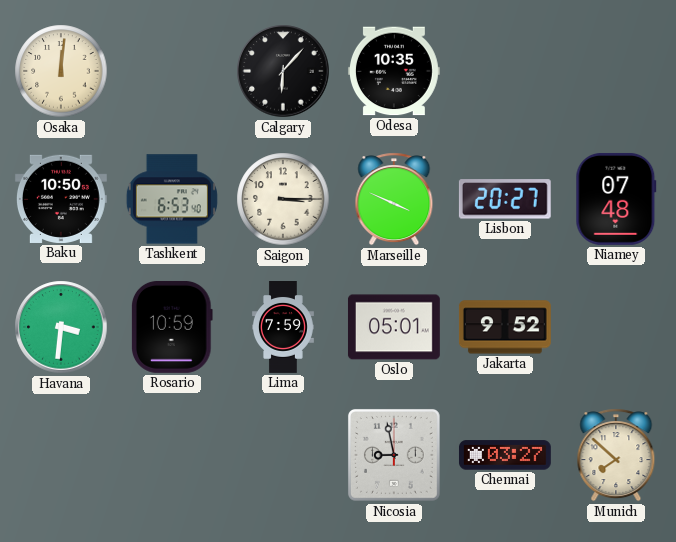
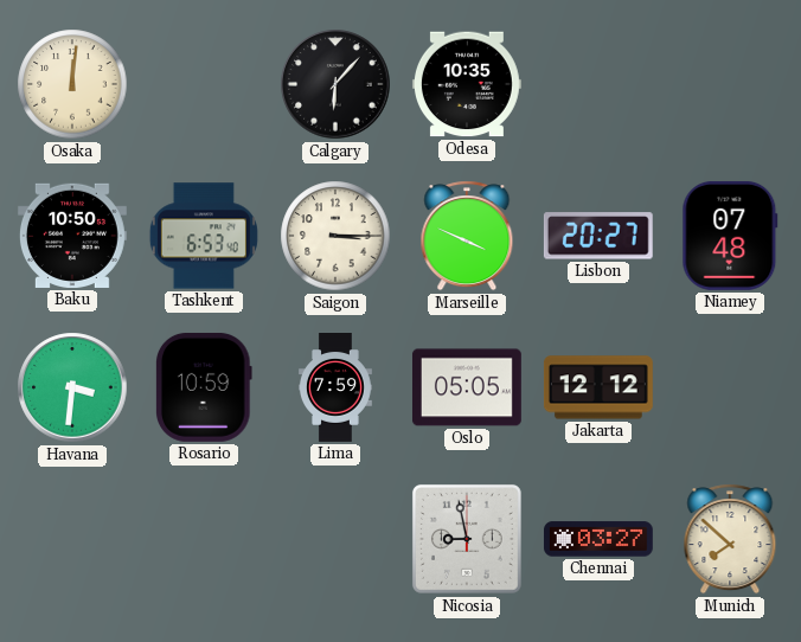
Oslo: 05:01 -> 05:05
Jakarta: 9:52 -> 12:12
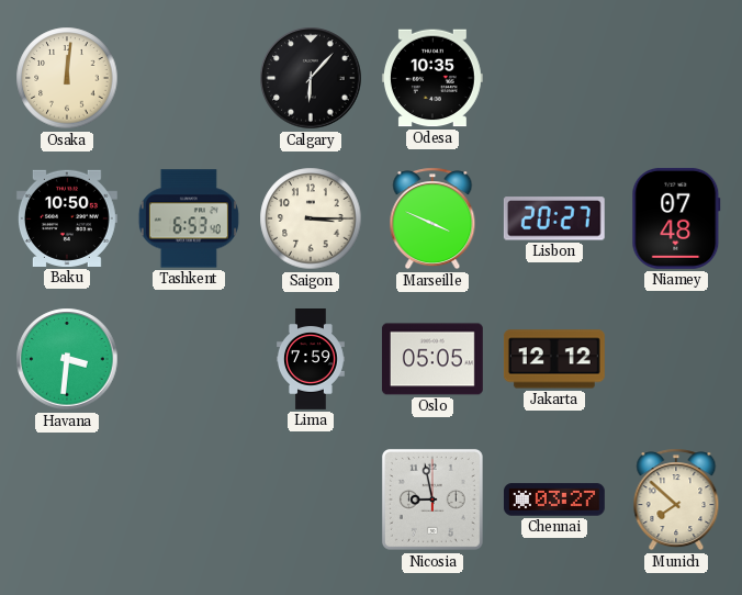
Rosario: 10:59 -> none
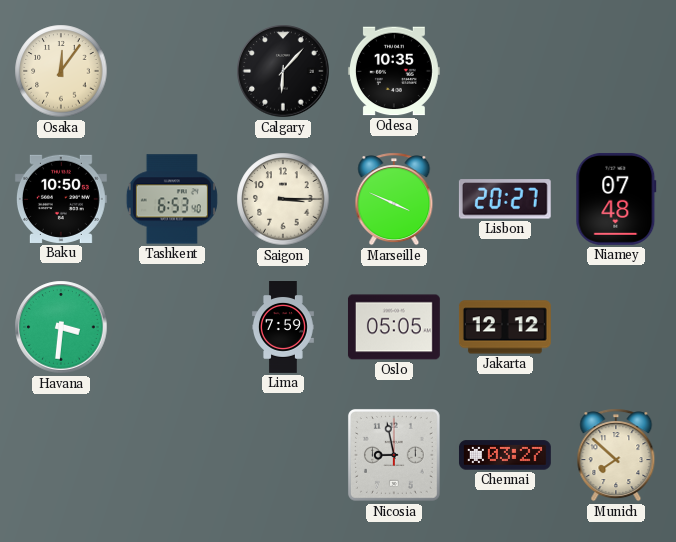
Osaka: 12:01 -> 12:06
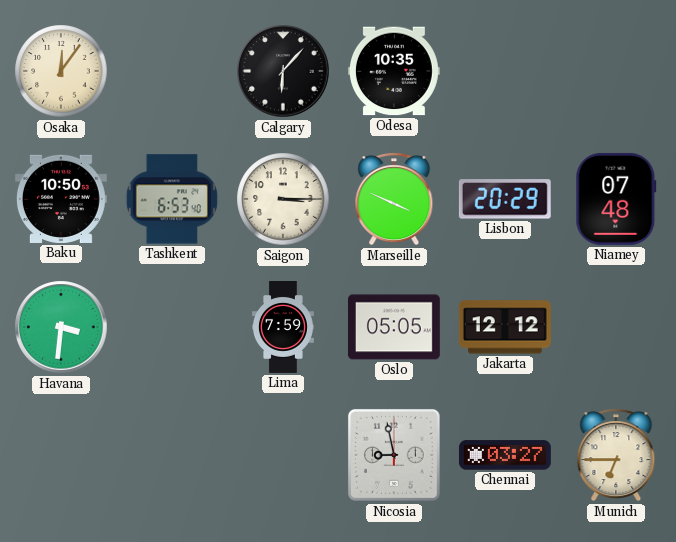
Lisbon: 20:27 -> 20:29
Munich: 7:52 -> 6:45
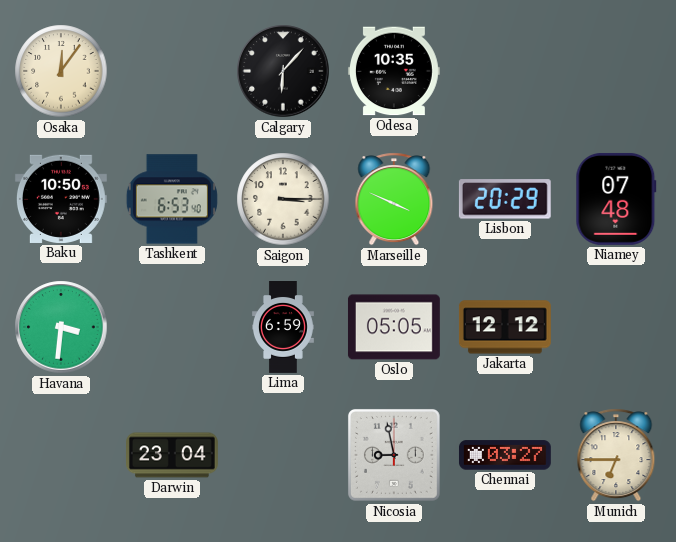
Lima: 7:59 -> 6:59
Darwin: none -> 23:04
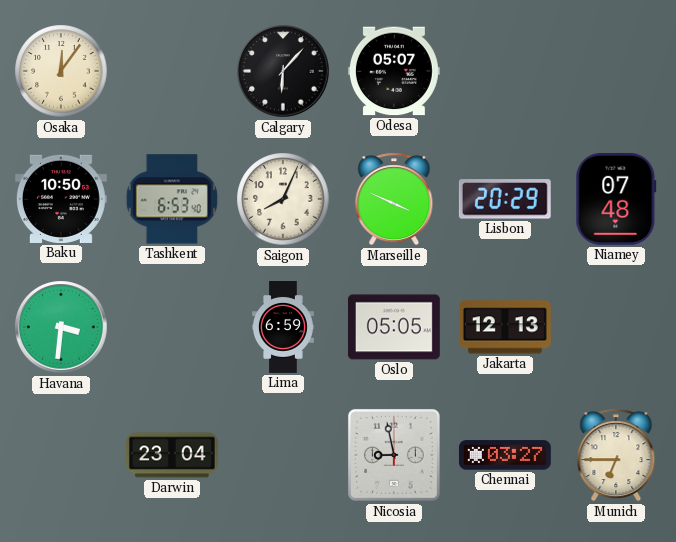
Odesa: 10:35 -> 05:07
Saigon: 3:15 -> 8:04
Jakarta: 12:12 -> 12:13
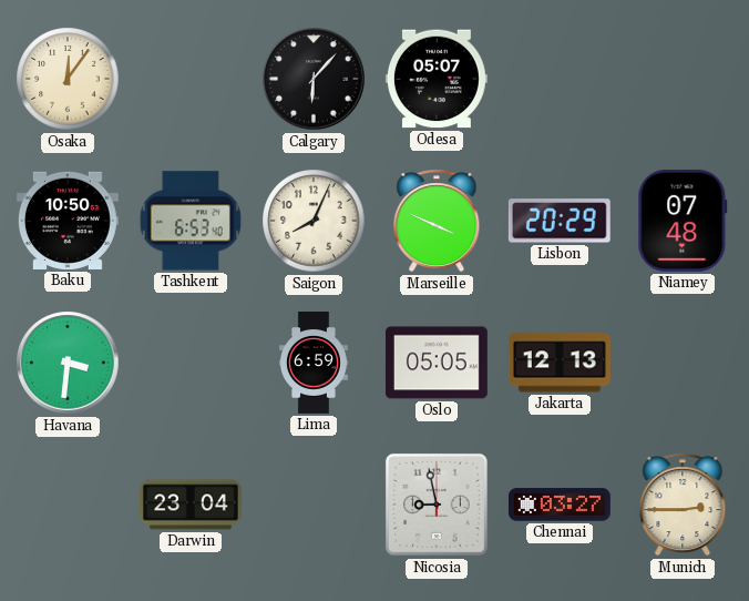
Munich: 6:45 -> 2:45
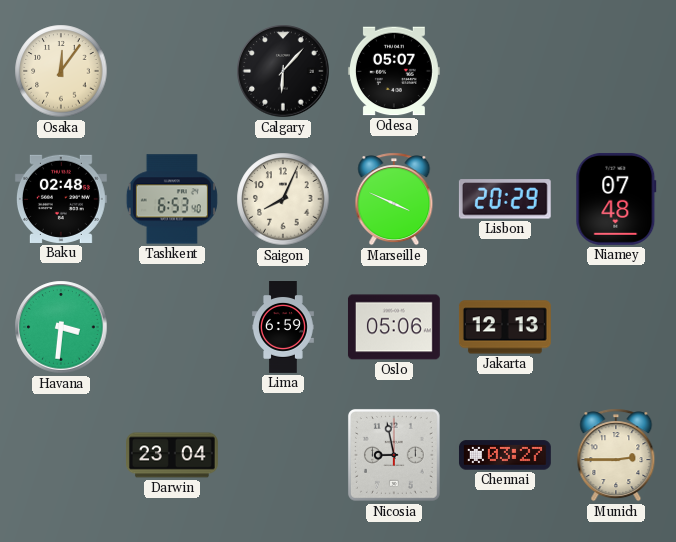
Baku: 10:50 -> 02:48
Oslo: 05:05 -> 05:06
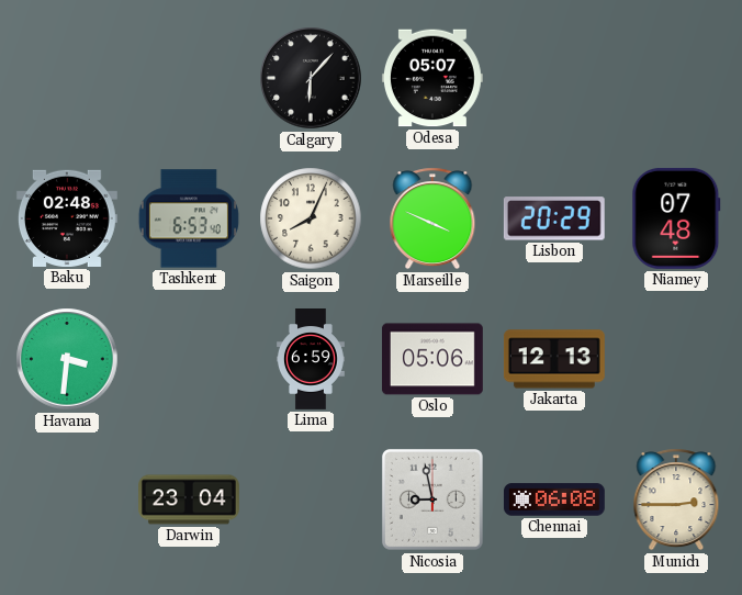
Osaka: 12:06 -> none
Chennai: 03:27 -> 06:08
